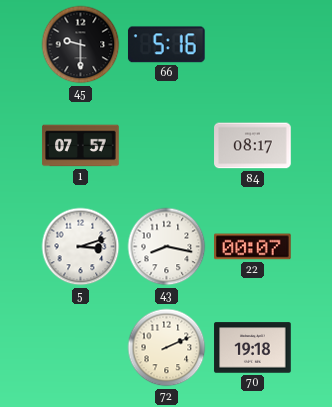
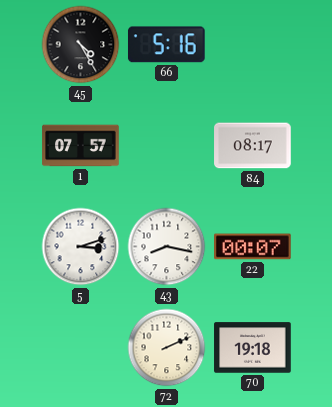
45: 9:30 -> 4:25
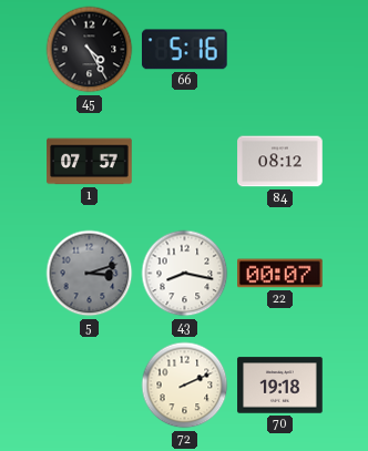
84: 08:17 -> 08:12
5 dial: white -> grey
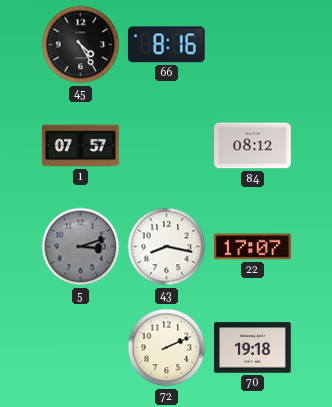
66: 5:16 -> 8:16
22: 00:07 -> 17:07
